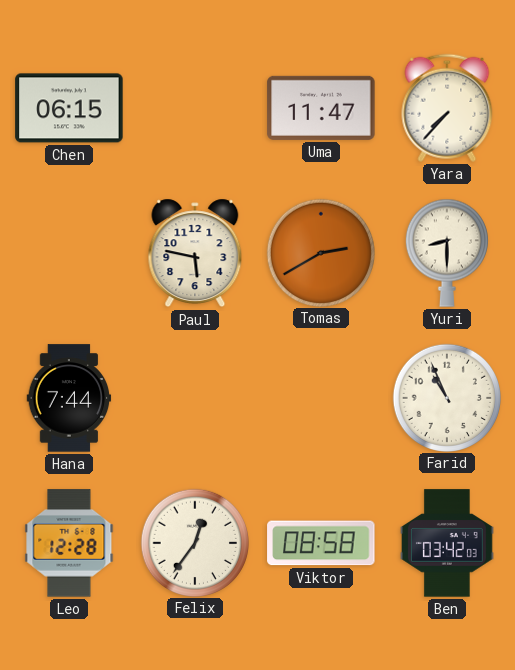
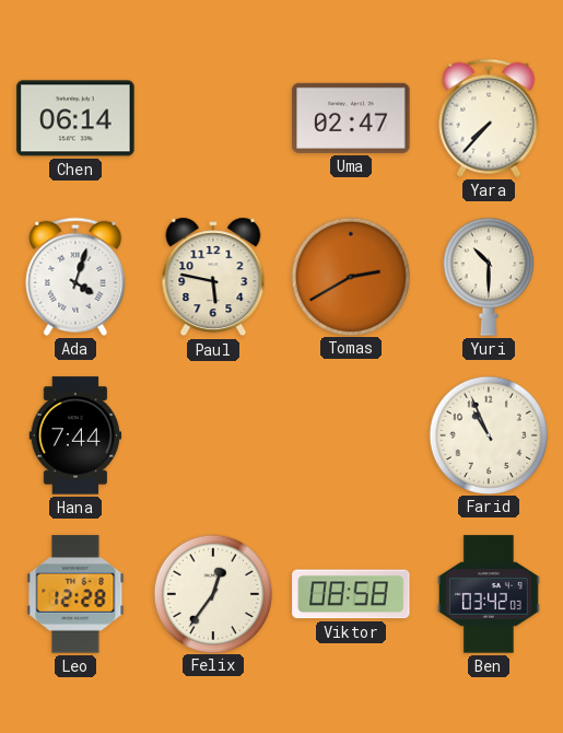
Chen: 06:15 -> 06:14
Uma: 11:47 -> 02:47
Ada: none -> 4:03
Yuri: 8:30 -> 10:30
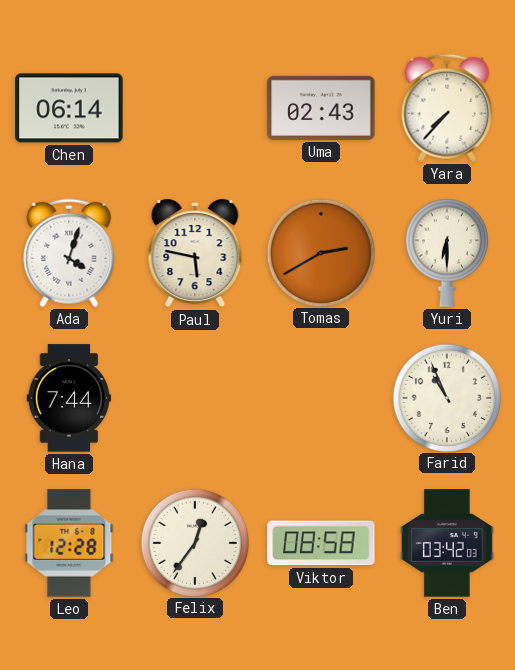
Uma: 02:47 -> 02:43
Yuri: 10:30 -> 6:30
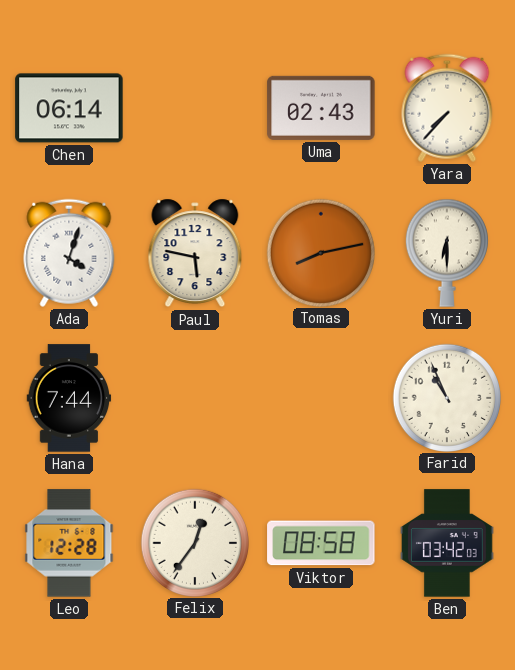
Tomas: 2:40 -> 8:13
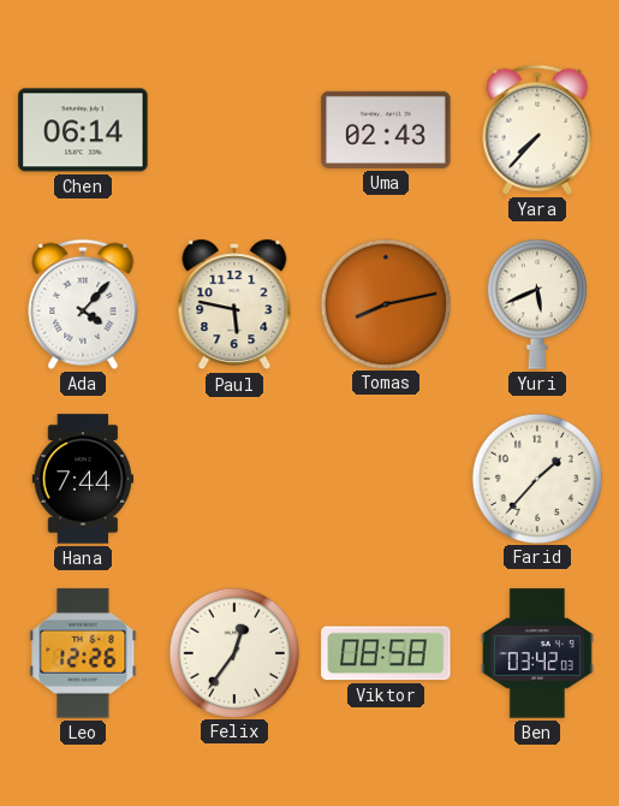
Ada: 4:03 -> 4:07
Yuri: 6:30 -> 5:41
Farid: 10:56 -> 1:37
Leo: 12:28 -> 12:26
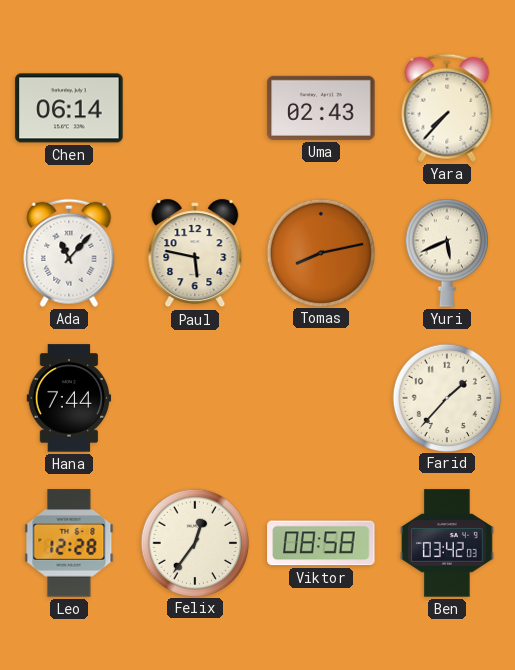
Ada: 4:07 -> 11:07
Leo: 12:26 -> 12:28
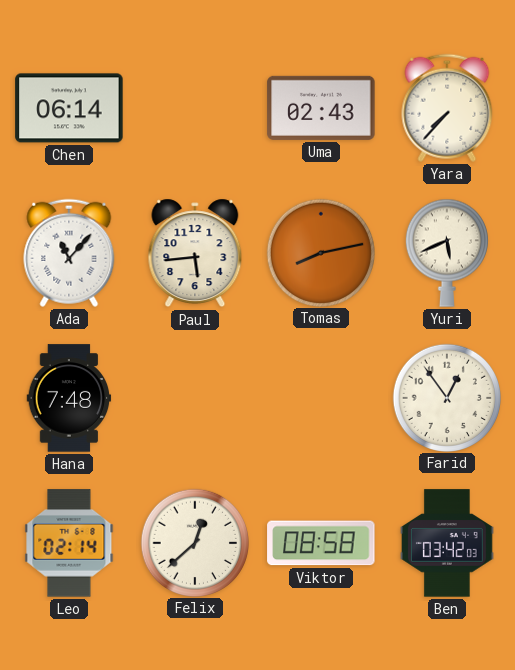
Paul: 5:47 -> 5:44
Hana: 7:44 -> 7:48
Farid: 1:37 -> 12:54
Leo: 12:28 -> 02:14
Felix: 12:36 -> 12:38
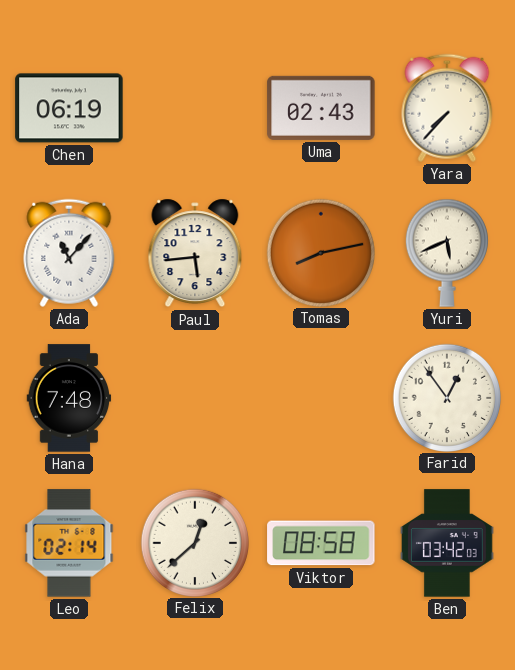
Chen: 06:14 -> 06:19
